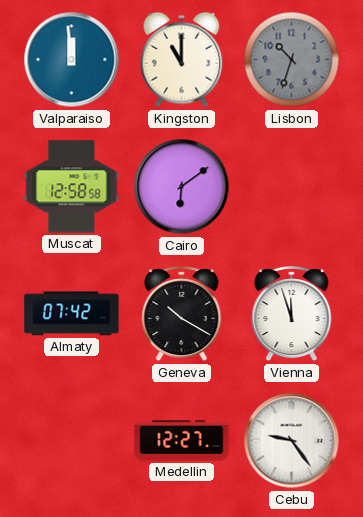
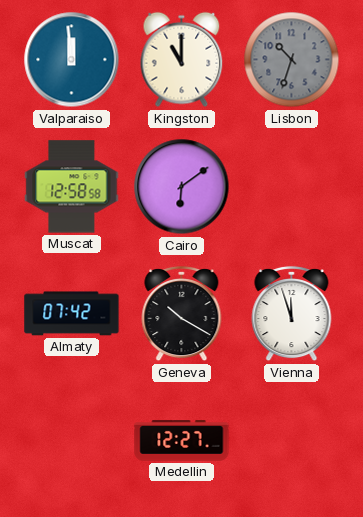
Cebu: 9:24 -> none
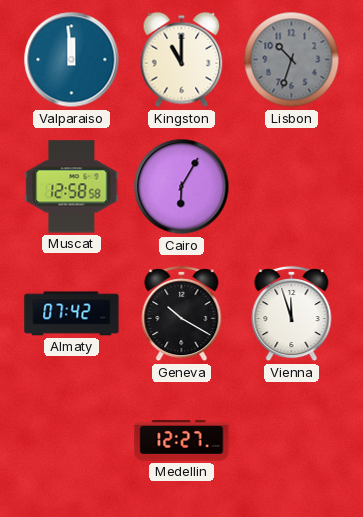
Cairo: 6:09 -> 6:05
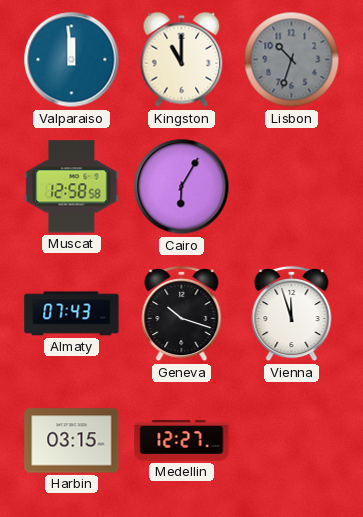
Almaty: 07:42 -> 07:43
Geneva: 10:20 -> 10:18
Harbin: none -> 03:15
